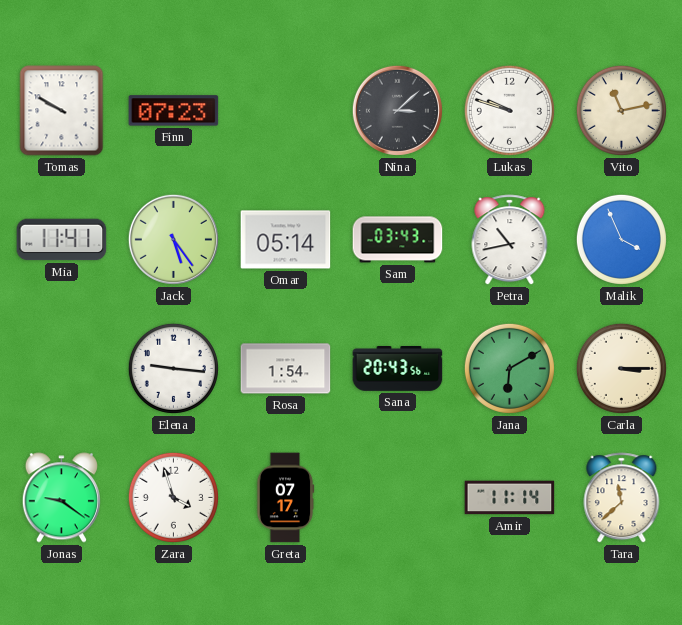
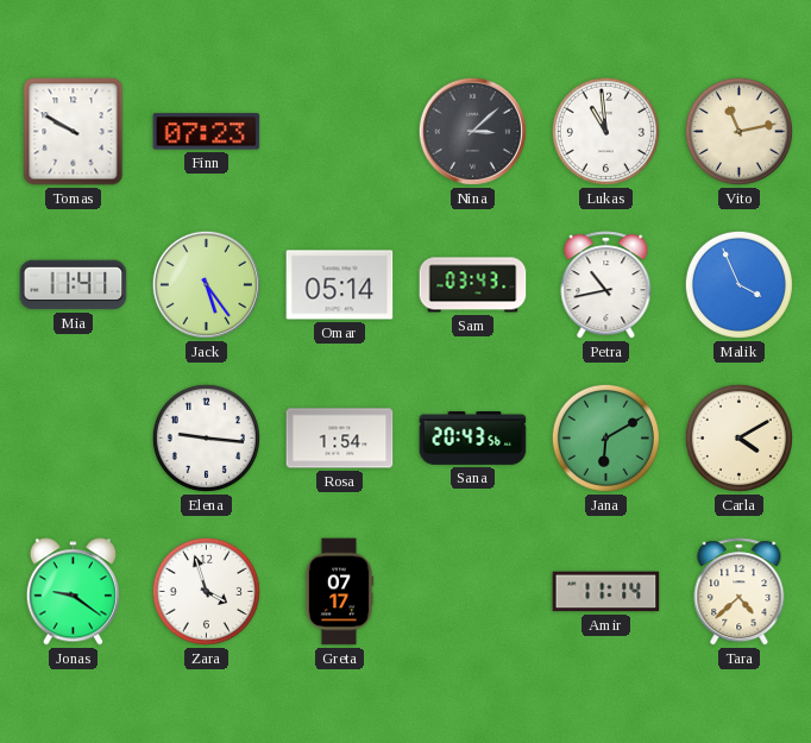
Lukas: 9:48 -> 10:59
Carla: 3:15 -> 4:10
Tara: 11:38 -> 4:38
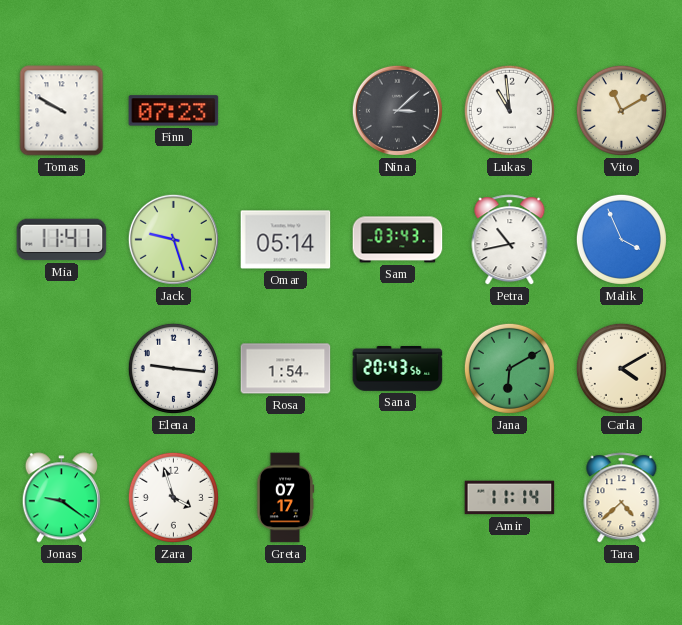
Vito: 11:13 -> 11:10
Jack: 5:24 -> 9:27
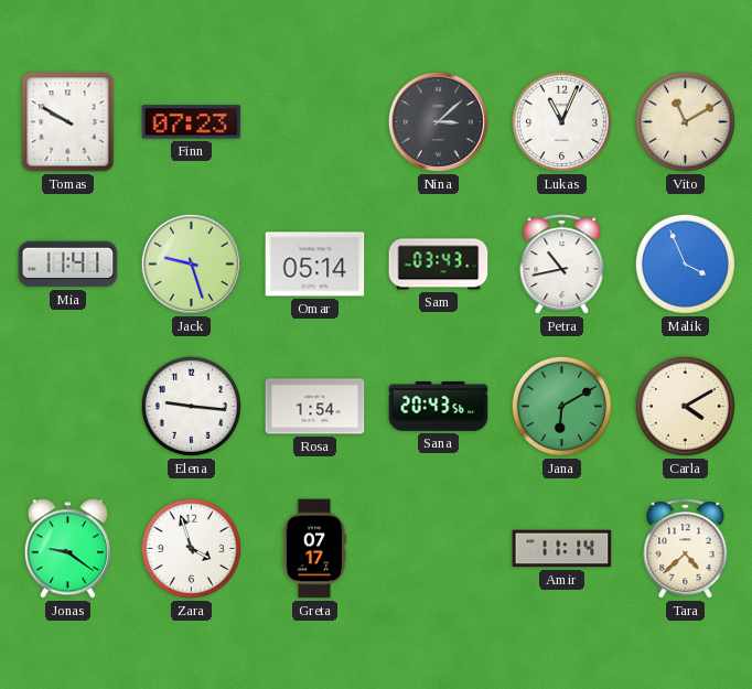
Lukas: 10:59 -> 11:04
